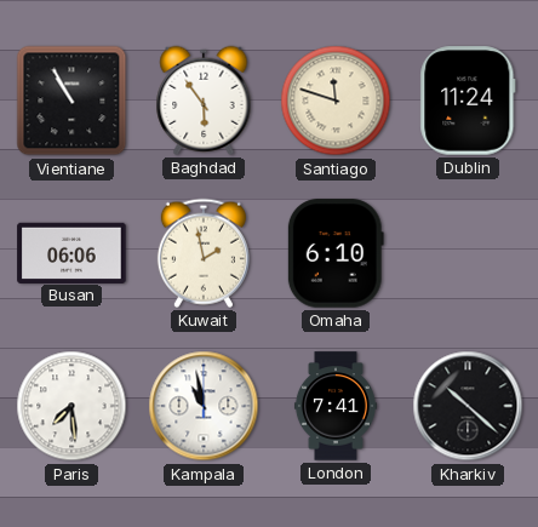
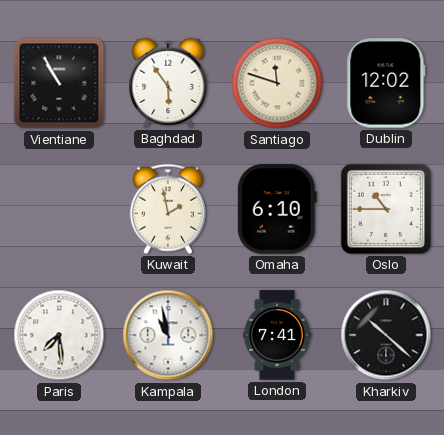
Dublin: 11:24 -> 12:02
Busan: 06:06 -> none
Oslo: none -> 10:45
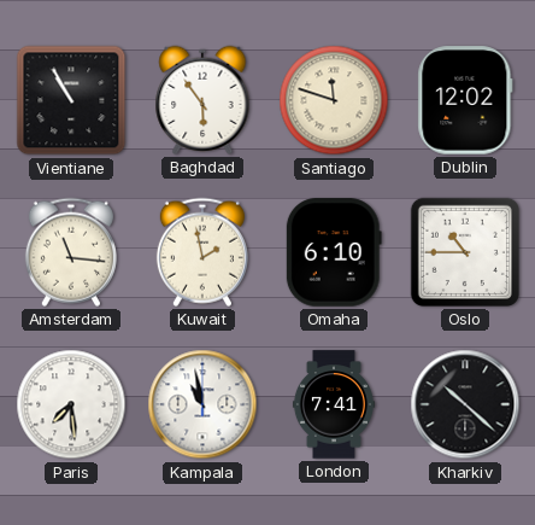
Amsterdam: none -> 11:16
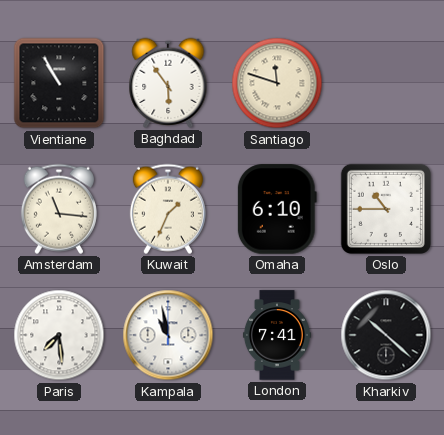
Dublin: 12:02 -> none
Kuwait: 1:58 -> 1:34
